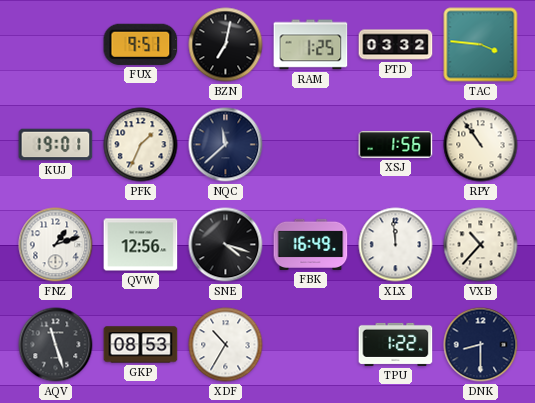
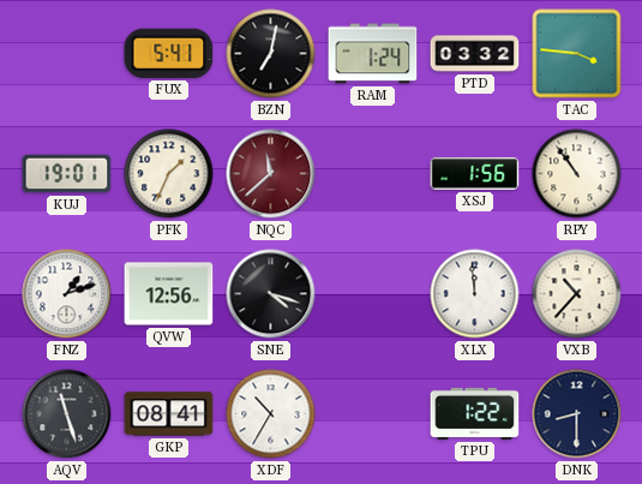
FUX: 9:51 -> 5:41
RAM: 1:25 -> 1:24
NQC dial: navy -> burgundy
FBK: 16:49 -> none
GKP: 08:53 -> 08:41
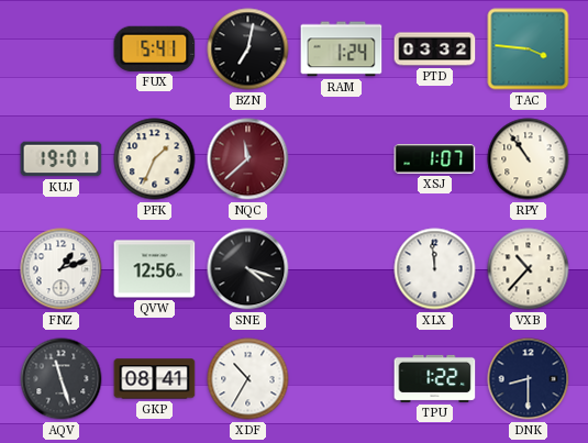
XSJ: 1:56 -> 1:07
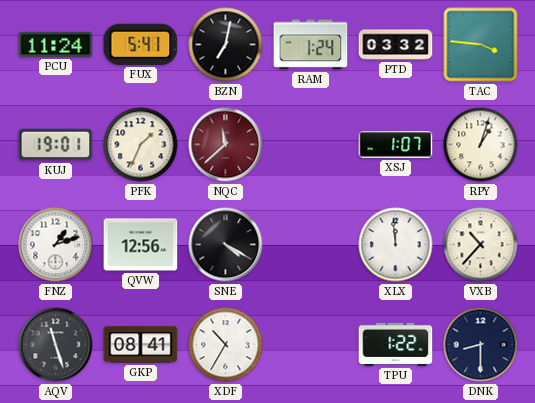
PCU: none -> 11:24
RPY: 10:54 -> 1:03
SNE: 4:18 -> 4:20
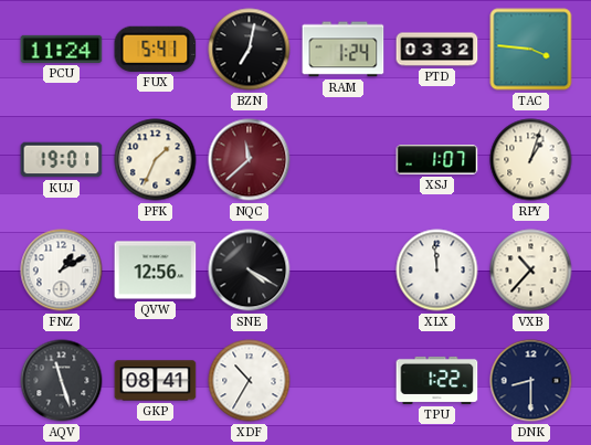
FNZ: 1:12 -> 1:10
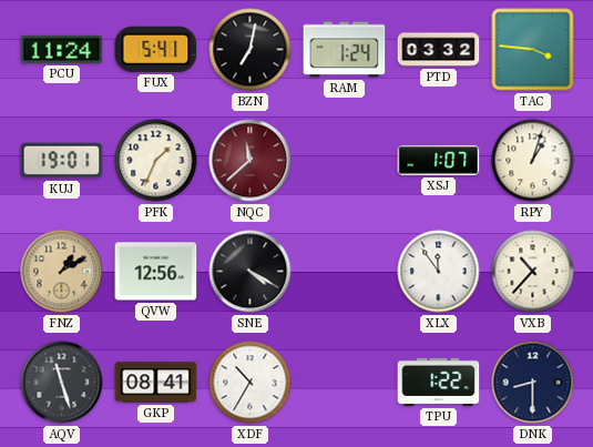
FNZ dial: white -> champagne
XLX: 11:59 -> 11:54
